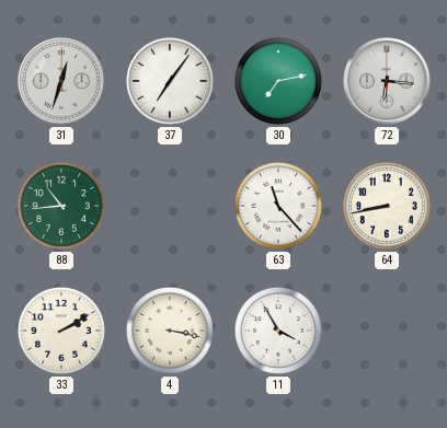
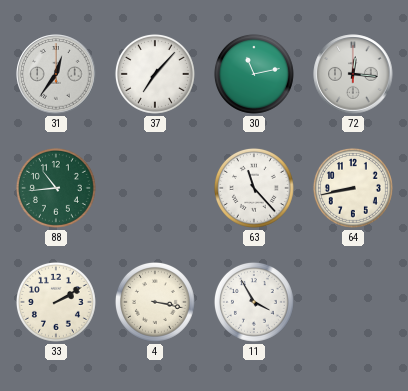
31: 12:33 -> 12:36
37: 7:06 -> 7:07
30: 7:13 -> 11:13
72: 6:16 -> 12:16
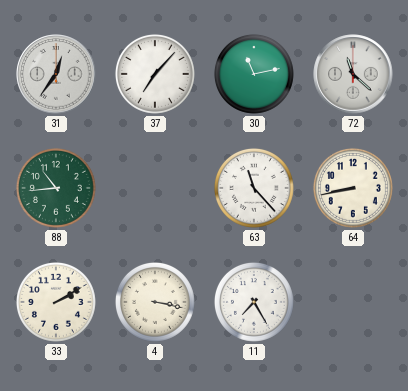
72: 12:16 -> 11:22
11: 3:55 -> 7:25
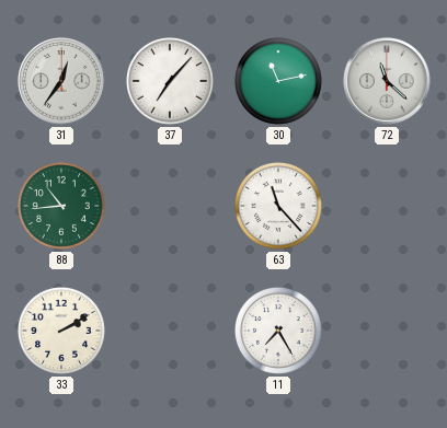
64: 8:43 -> none
4: 3:17 -> none
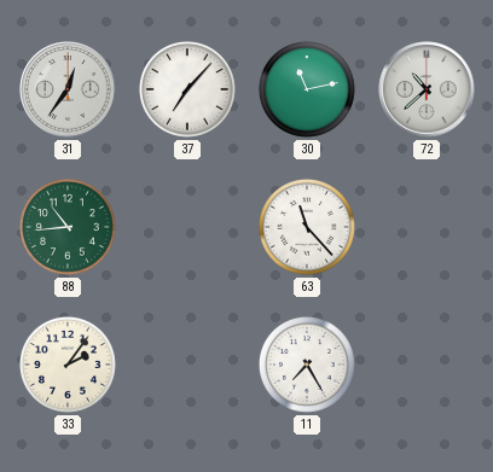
72: 11:22 -> 10:38
33: 2:10 -> 2:06
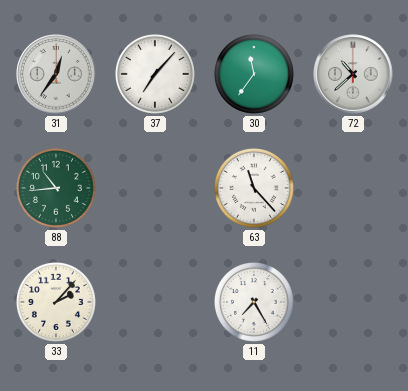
30: 11:13 -> 11:36
33: 2:06 -> 2:07
